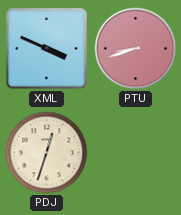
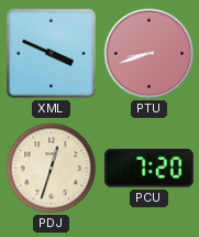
PCU: none -> 7:20
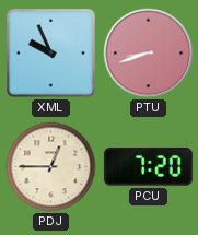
XML: 3:49 -> 9:56
PDJ: 12:33 -> 12:45
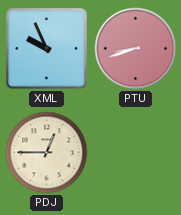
PCU: 7:20 -> none
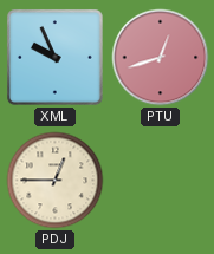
PTU: 8:42 -> 12:42
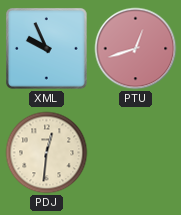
PDJ: 12:45 -> 12:31
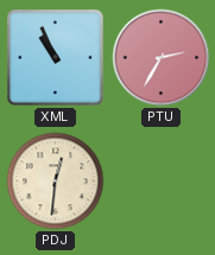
XML: 9:56 -> 10:56
PTU: 12:42 -> 2:35
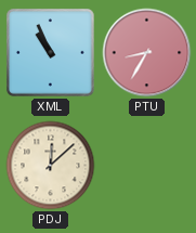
PTU: 2:35 -> 8:35
PDJ: 12:31 -> 12:08
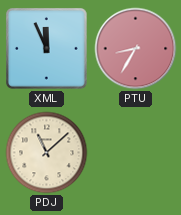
XML: 10:56 -> 11:56
PDJ: 12:08 -> 11:08
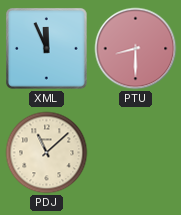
PTU: 8:35 -> 8:30
